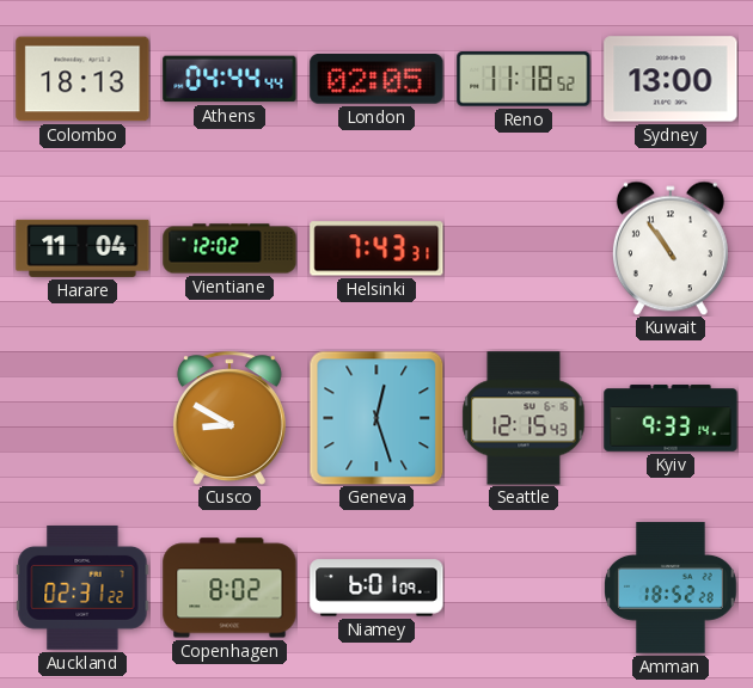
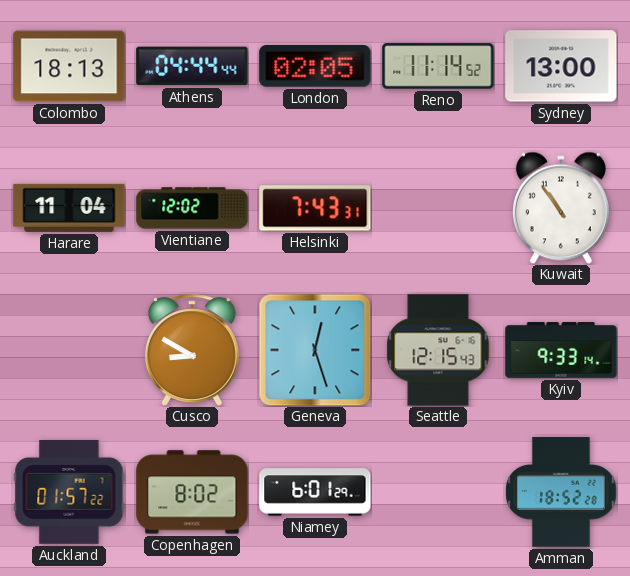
Reno: 11:18 -> 11:14
Auckland: 02:31 -> 01:57
Niamey: 6:01:09 -> 6:01:29
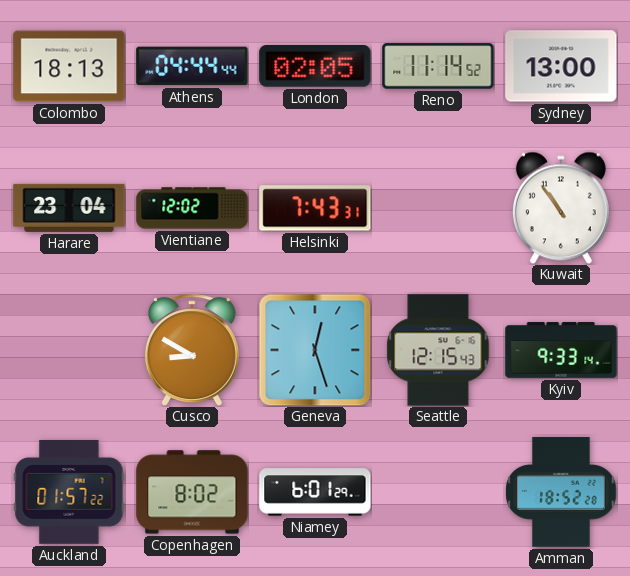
Harare: 11:04 -> 23:04
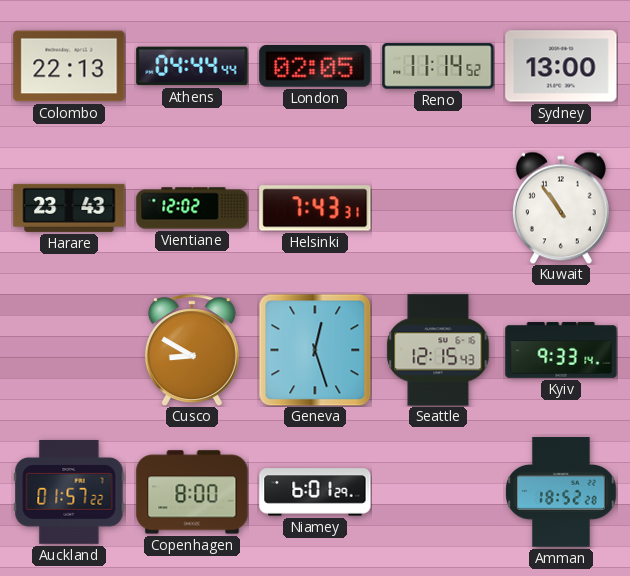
Colombo: 18:13 -> 22:13
Harare: 23:04 -> 23:43
Copenhagen: 8:02 -> 8:00
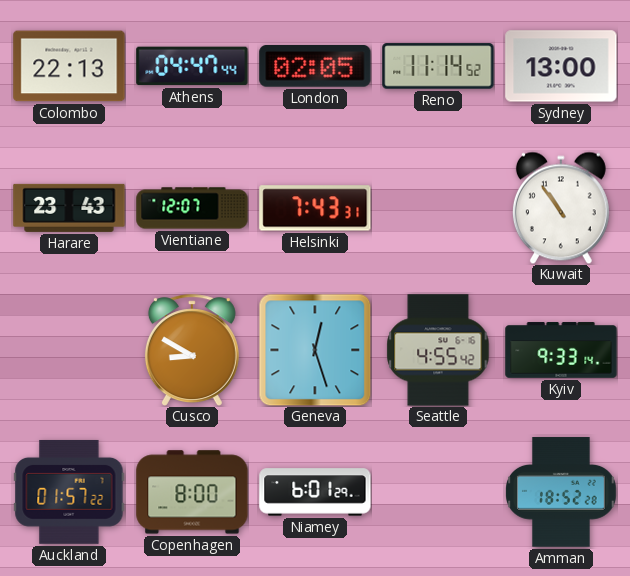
Athens: 04:44 -> 04:47
Vientiane: 12:02 -> 12:07
Seattle: 12:15 -> 4:55
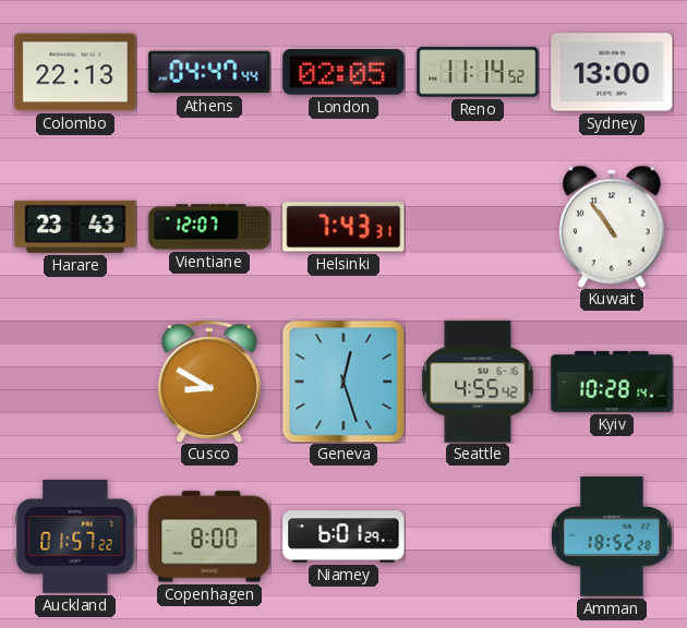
Kyiv: 9:33 -> 10:28
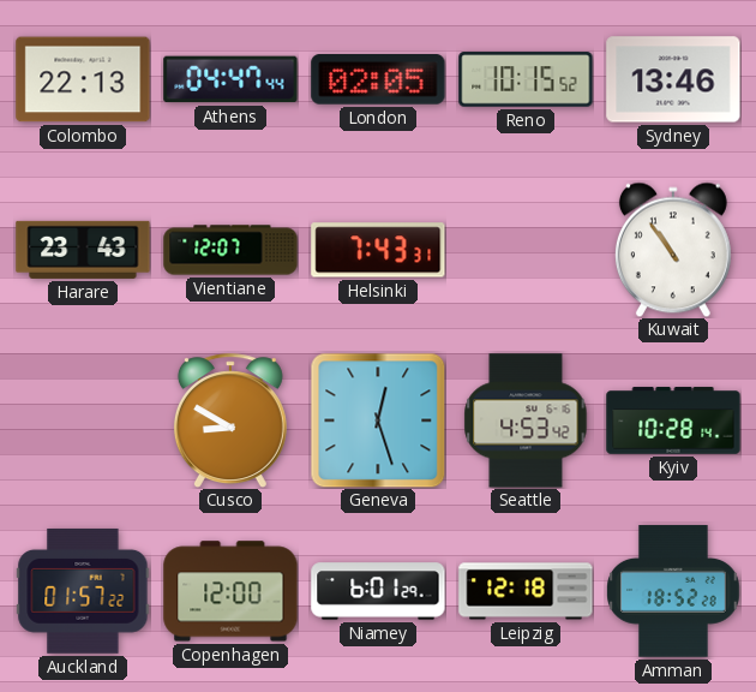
Reno: 11:14 -> 10:15
Sydney: 13:00 -> 13:46
Seattle: 4:55 -> 4:53
Copenhagen: 8:00 -> 12:00
Leipzig: none -> 12:18
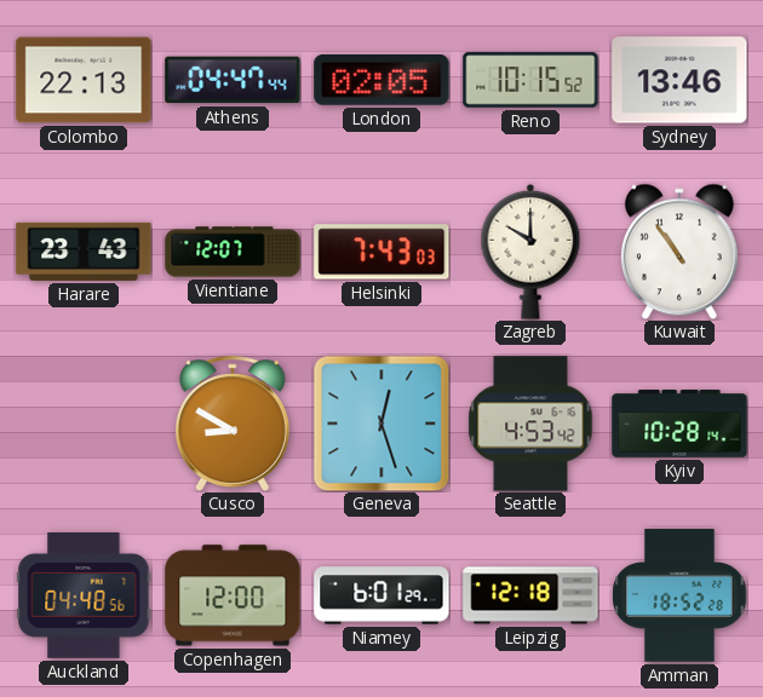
Helsinki: 7:43:31 -> 7:43:03
Zagreb: none -> 10:00
Auckland: 01:57 -> 04:48
